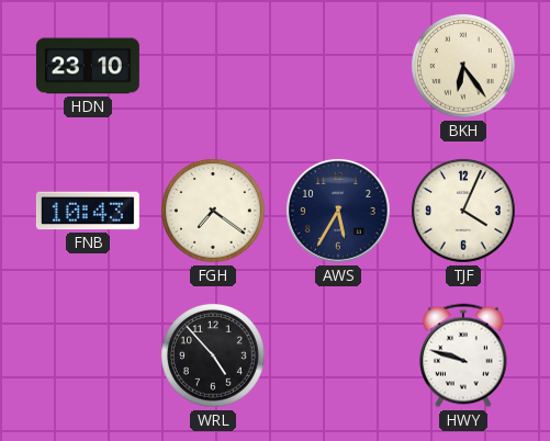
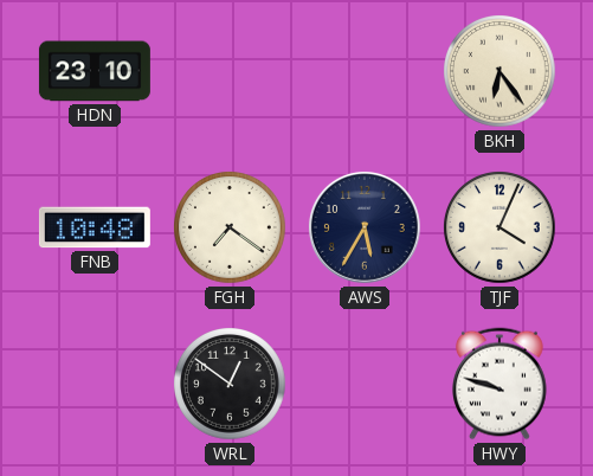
FNB: 10:43 -> 10:48
WRL: 4:53 -> 12:51
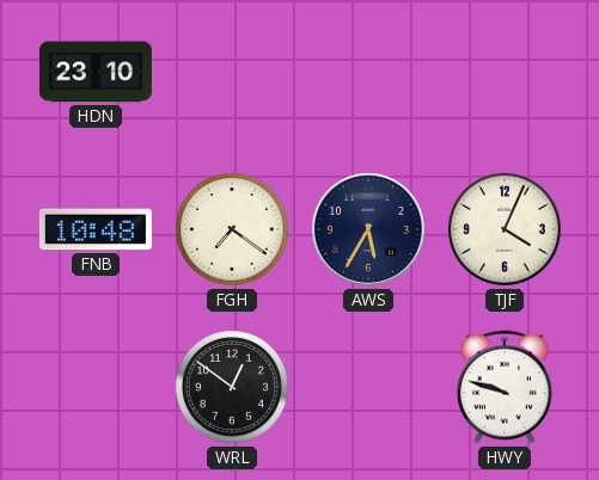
BKH: 6:24 -> none
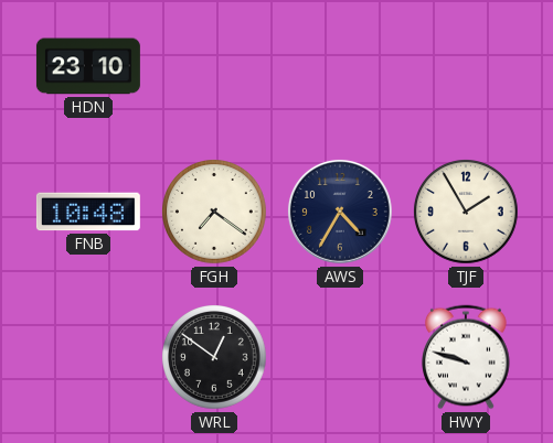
AWS: 5:35 -> 4:35
TJF: 4:04 -> 1:55
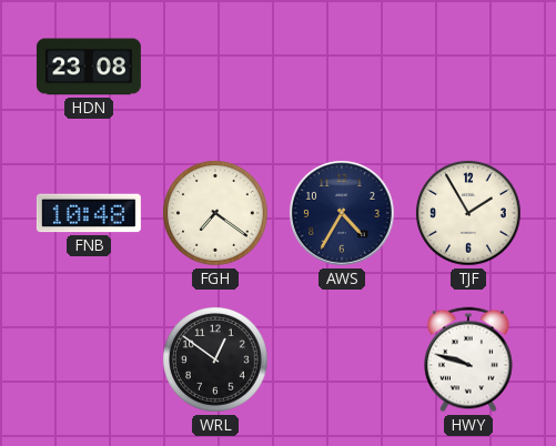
HDN: 23:10 -> 23:08
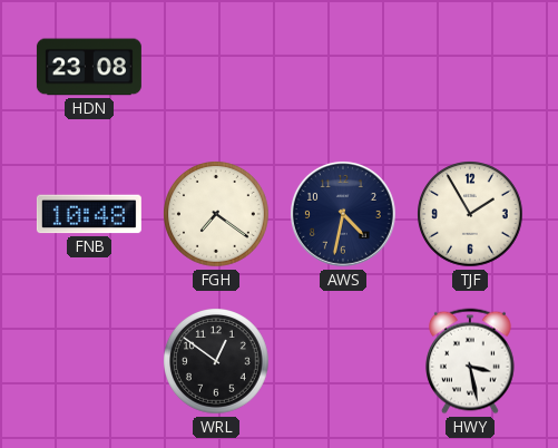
AWS: 4:35 -> 4:32
HWY: 9:48 -> 3:28
